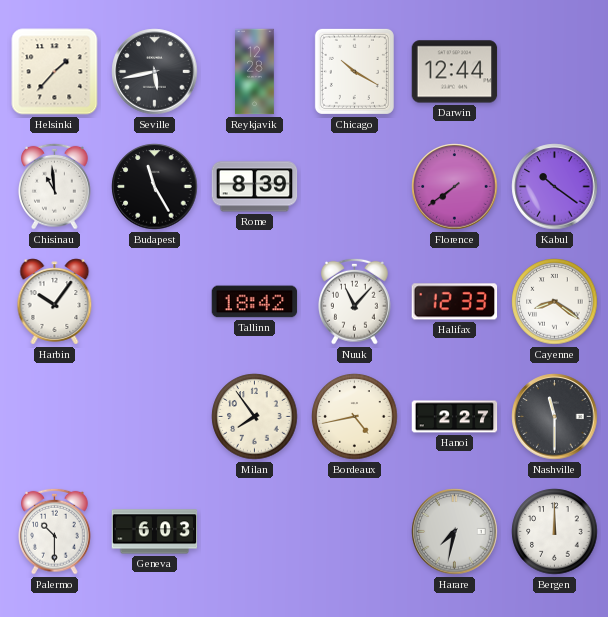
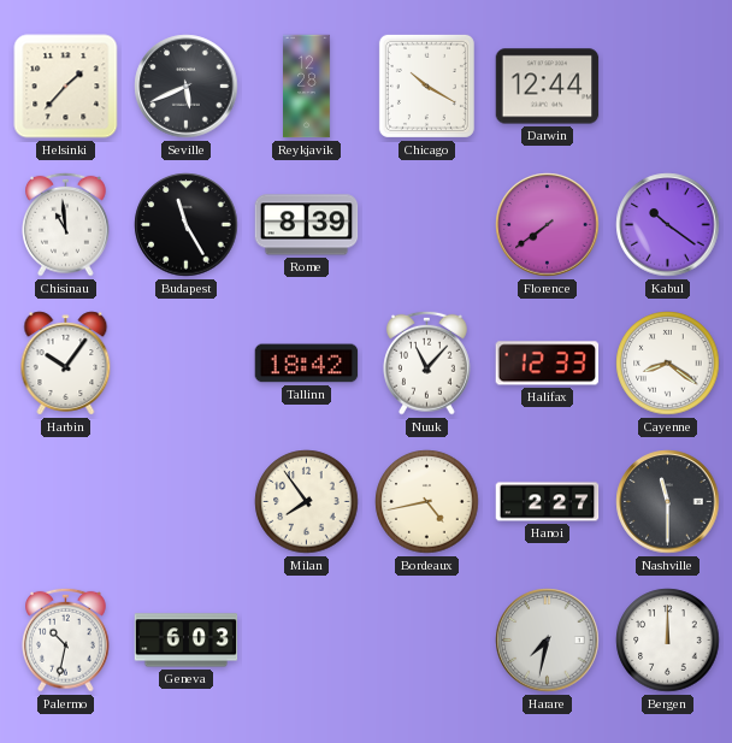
Seville: 5:43 -> 5:41
Palermo: 10:30 -> 10:32
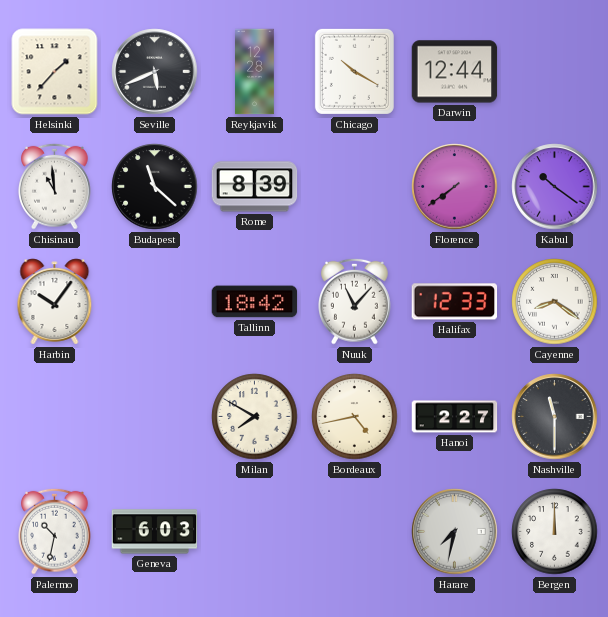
Budapest: 11:25 -> 11:22
Milan: 7:54 -> 7:50
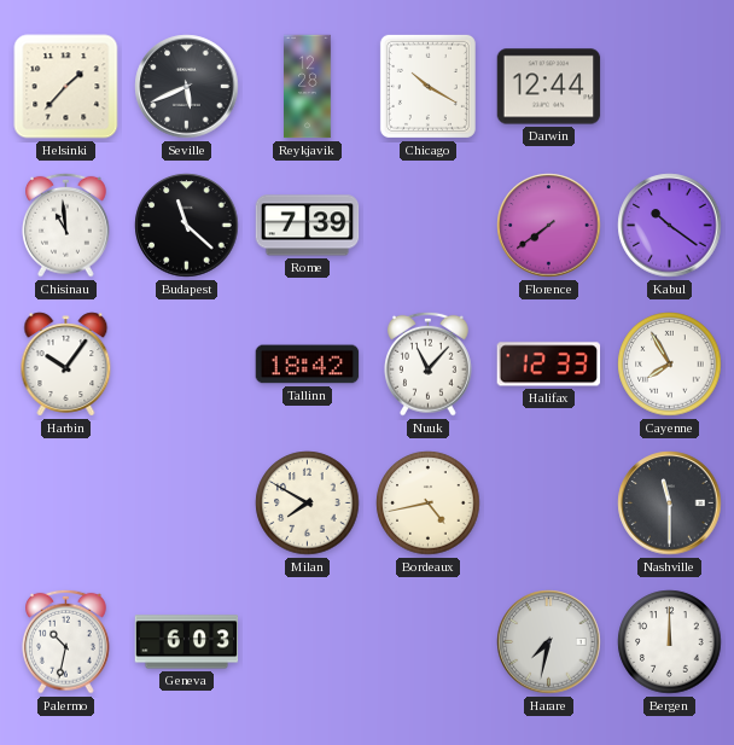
Rome: 8:39 -> 7:39
Cayenne: 8:21 -> 7:55
Hanoi: 2:27 -> none
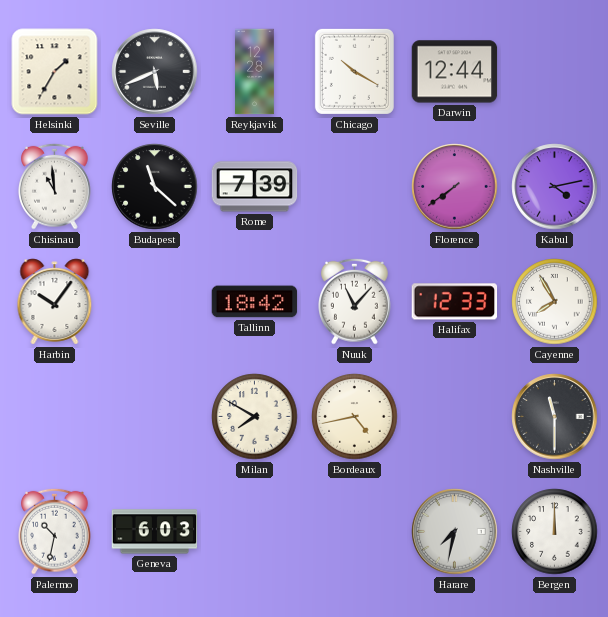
Helsinki: 1:37 -> 1:35
Kabul: 10:21 -> 4:13
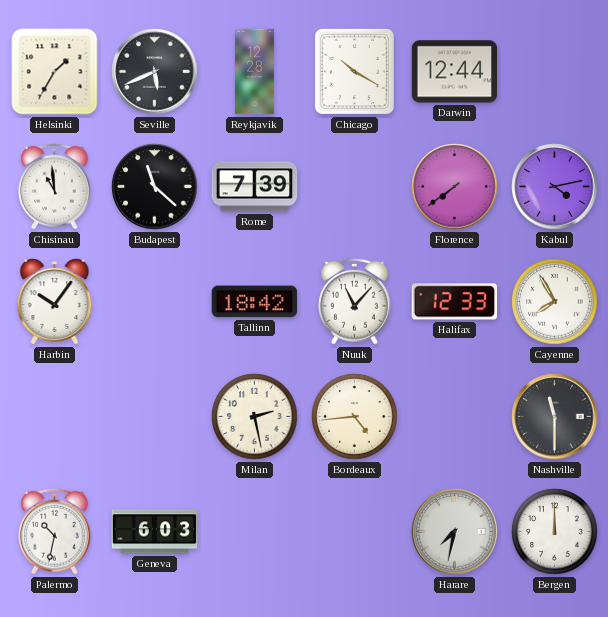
Milan: 7:50 -> 2:28
Bordeaux: 4:43 -> 4:44
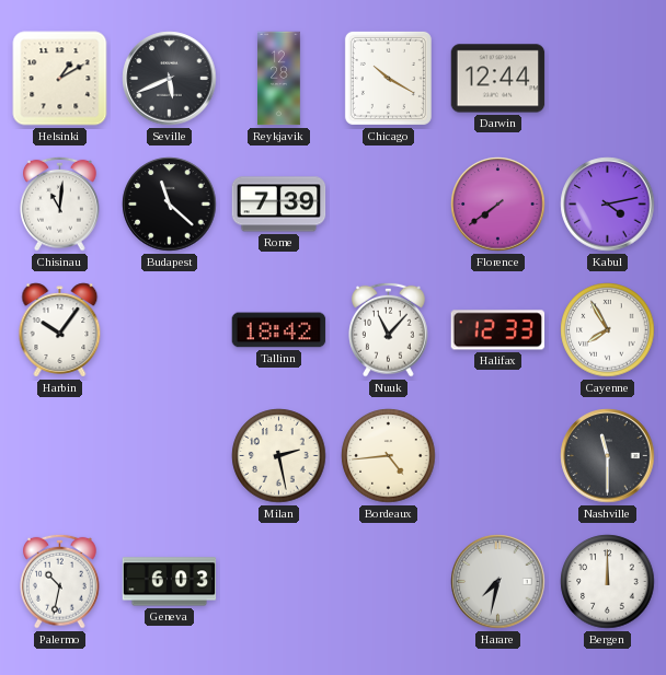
Helsinki: 1:35 -> 1:10
Chisinau: 10:59 -> 11:01
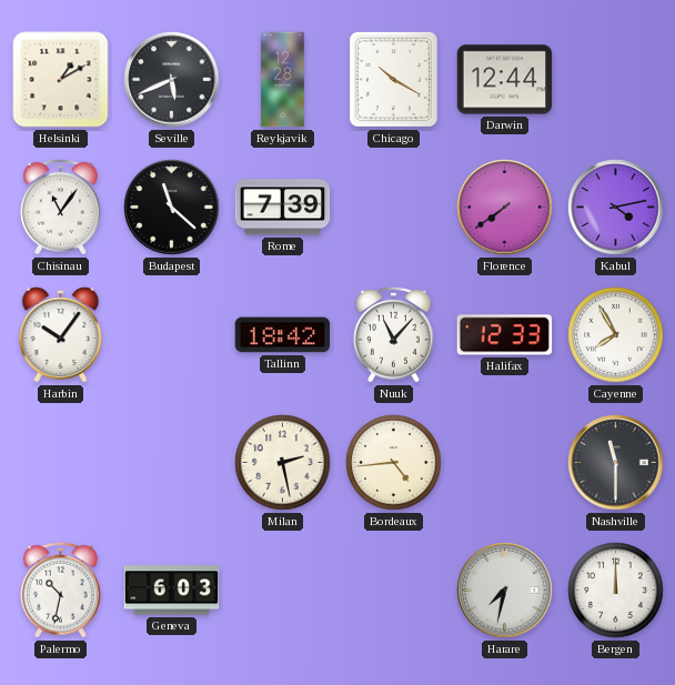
Chisinau: 11:01 -> 11:06
